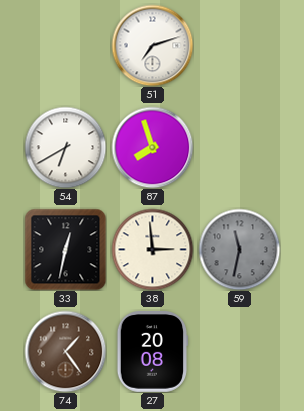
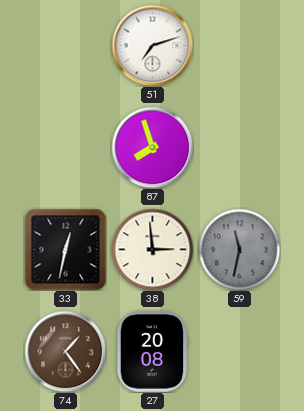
54: 6:40 -> none
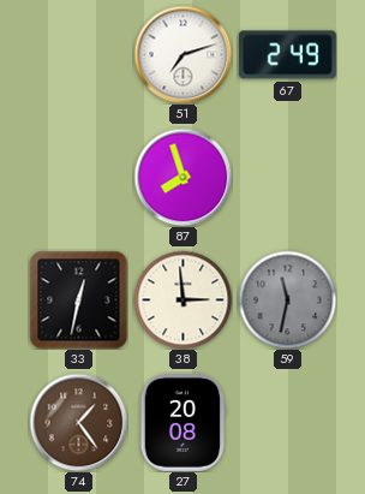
67: none -> 2:49
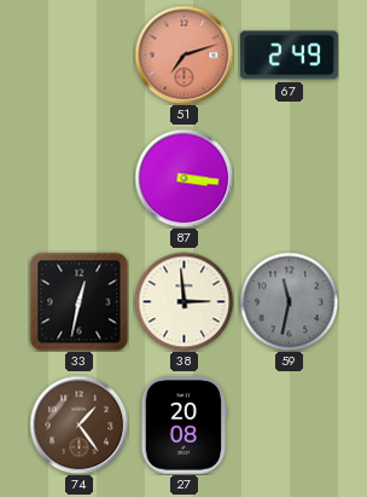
51 dial: white -> salmon
87: 7:57 -> 3:16
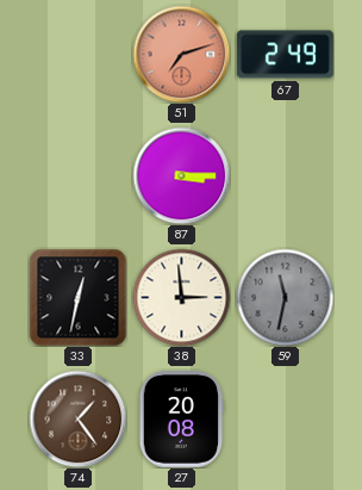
87: 3:16 -> 3:15
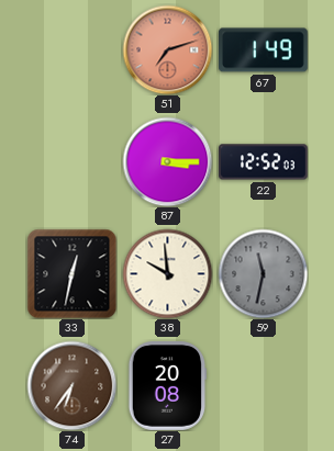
67: 2:49 -> 1:49
22: none -> 12:52
38: 2:59 -> 9:59
74: 1:24 -> 6:36
